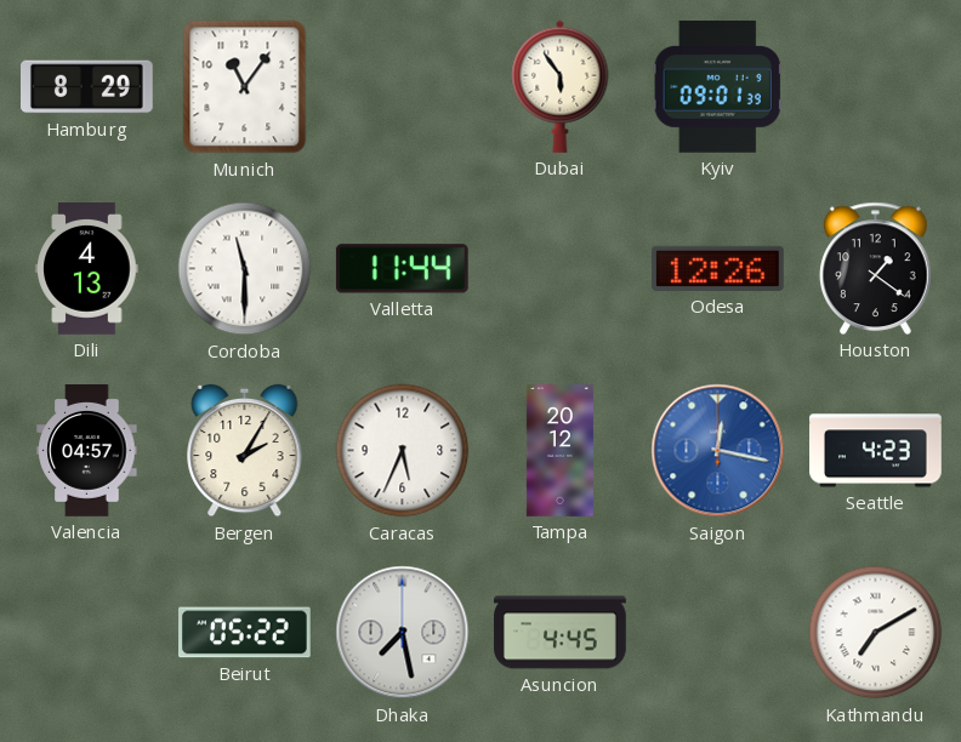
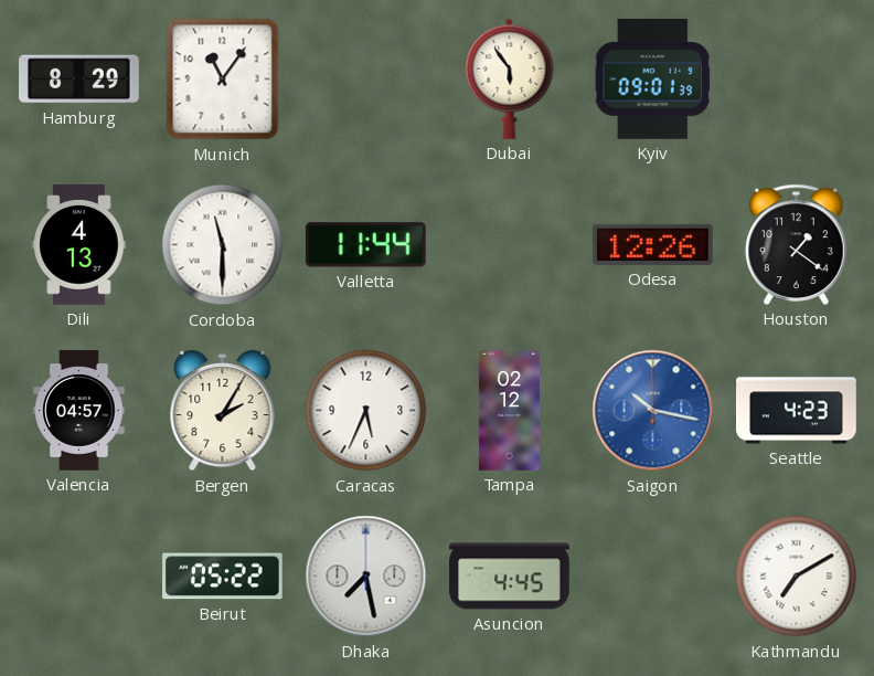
Tampa: 20:12 -> 02:12
Saigon: 12:17 -> 10:17
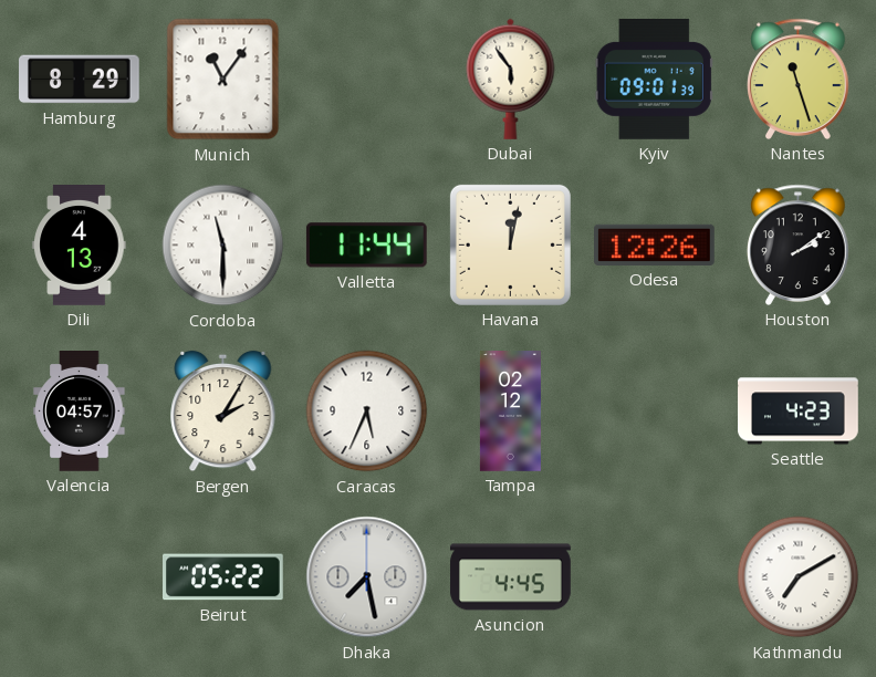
Nantes: none -> 11:27
Havana: none -> 12:02
Houston: 1:21 -> 2:09
Saigon: 10:17 -> none
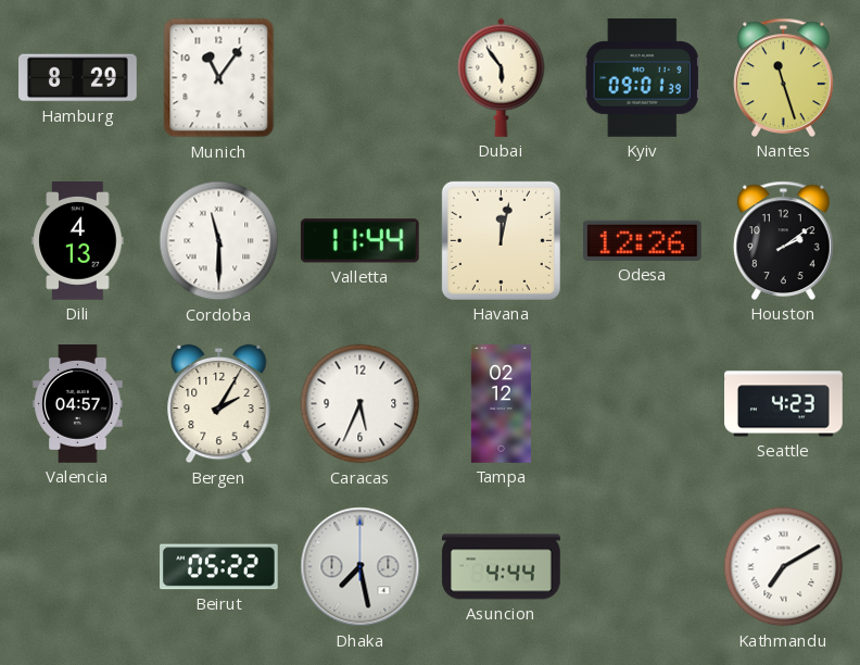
Asuncion: 4:45 -> 4:44
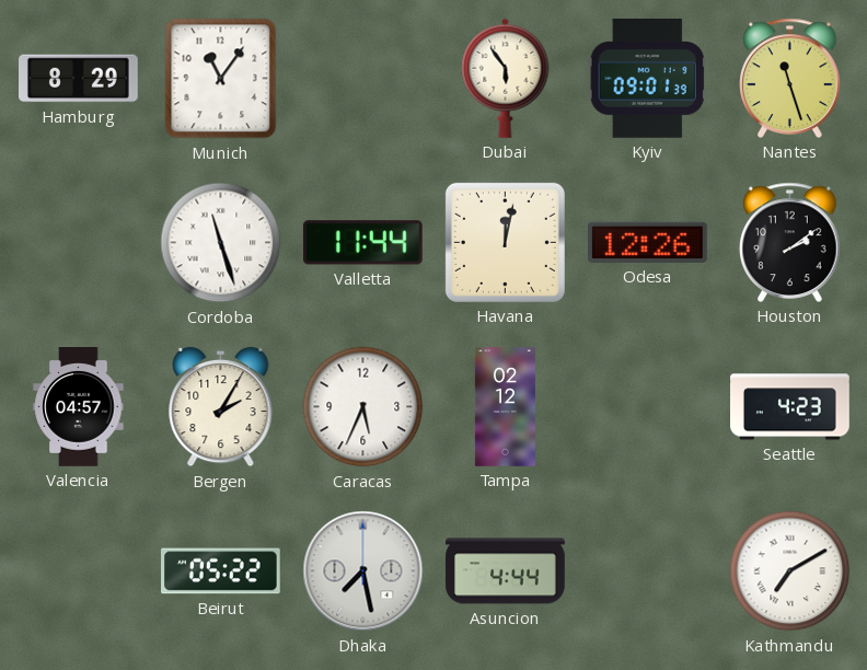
Dili: 4:13 -> none
Cordoba: 11:30 -> 11:27
